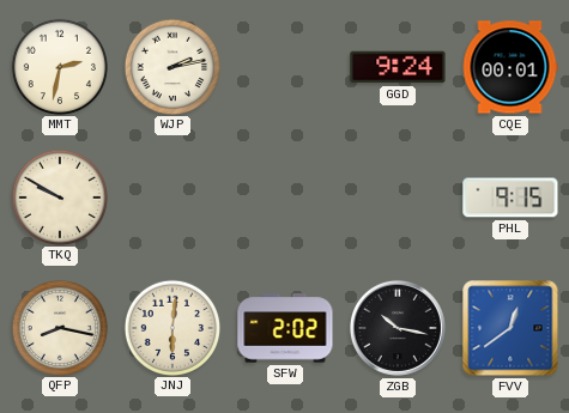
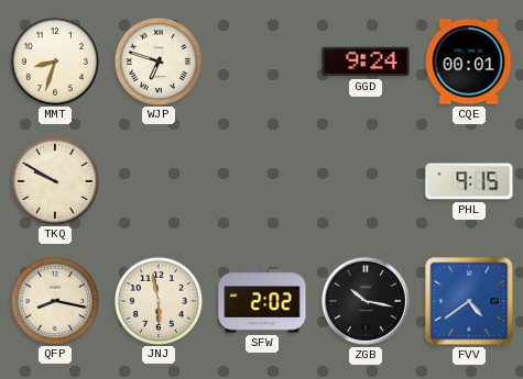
MMT: 2:32 -> 8:33
WJP: 2:13 -> 6:48
JNJ: 6:01 -> 5:58
FVV: 12:39 -> 4:39
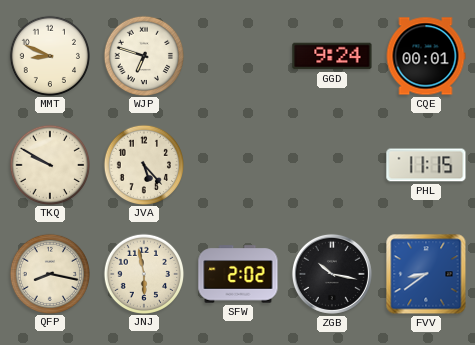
MMT: 8:33 -> 8:49
JVA: none -> 5:23
PHL: 9:15 -> 11:15
FVV: 4:39 -> 8:39
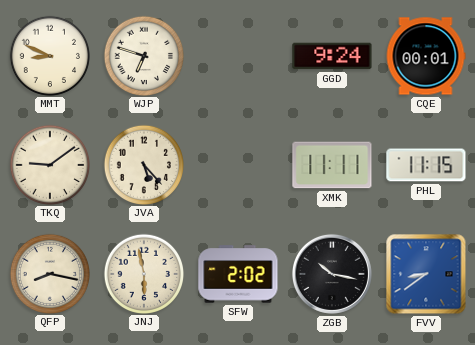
TKQ: 9:50 -> 9:09
XMK: none -> 11:11
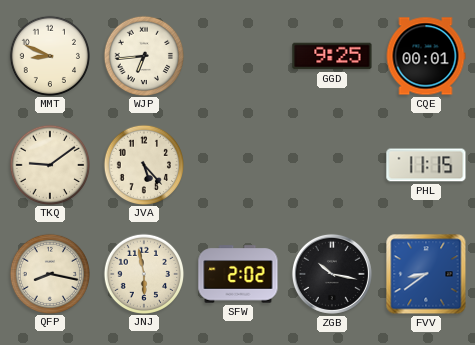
WJP: 6:48 -> 6:44
GGD: 9:24 -> 9:25
XMK: 11:11 -> none
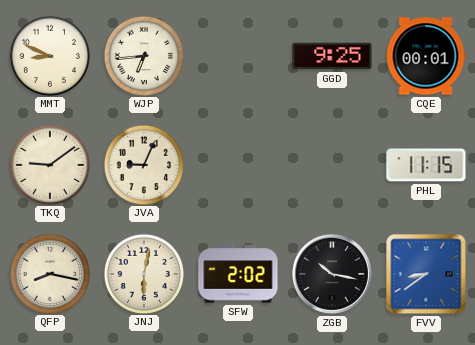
JVA: 5:23 -> 9:04
JNJ: 5:58 -> 6:02
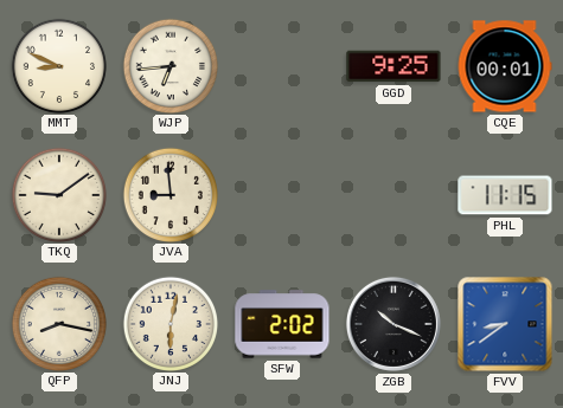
JVA: 9:04 -> 8:59
ZGB: 10:17 -> 10:19
